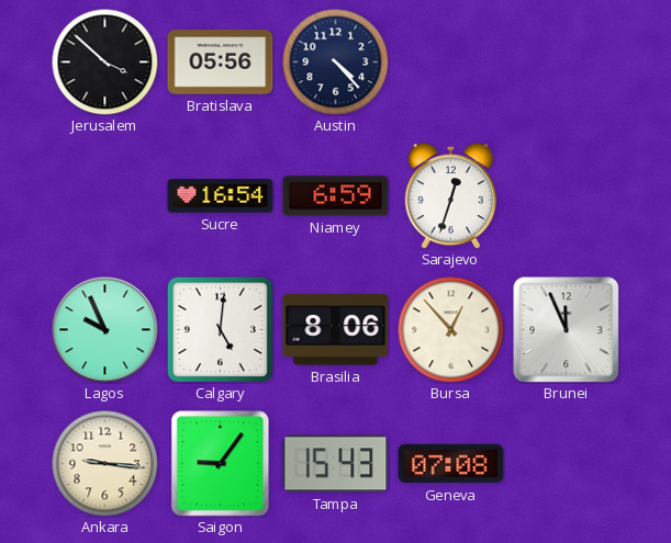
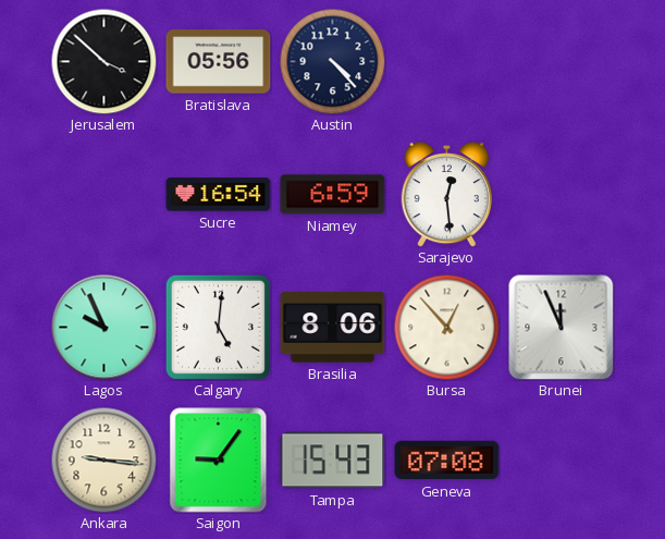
Sarajevo: 12:33 -> 12:29
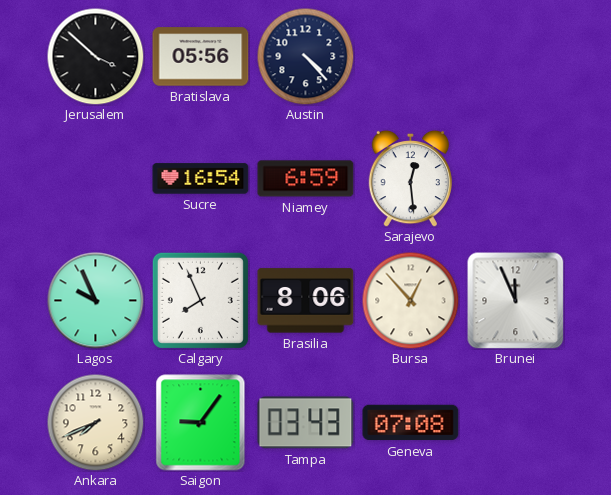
Calgary: 5:01 -> 7:56
Ankara: 9:16 -> 7:41
Tampa: 15:43 -> 03:43
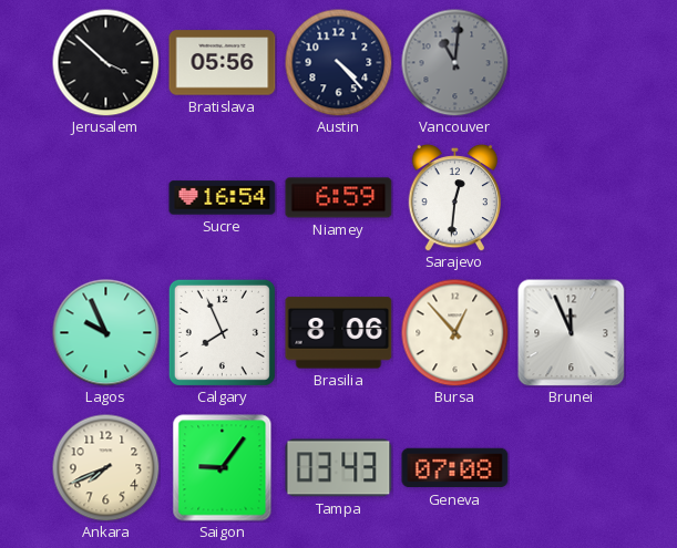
Vancouver: none -> 11:01
Sarajevo: 12:29 -> 12:31
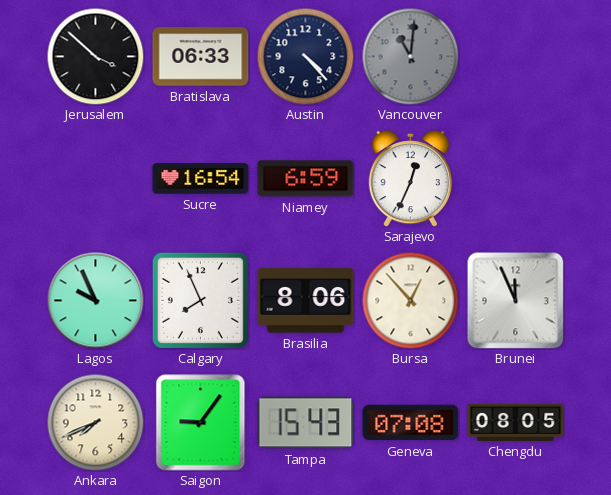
Bratislava: 05:56 -> 06:33
Sarajevo: 12:31 -> 12:34
Tampa: 03:43 -> 15:43
Chengdu: none -> 08:05
